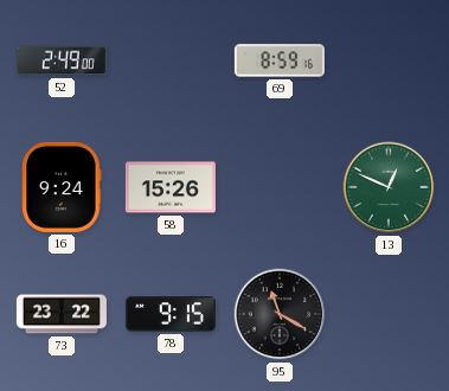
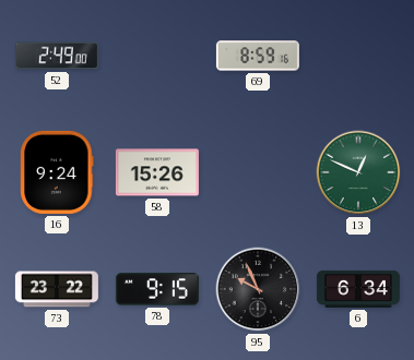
95: 11:20 -> 9:56
6: none -> 6:34
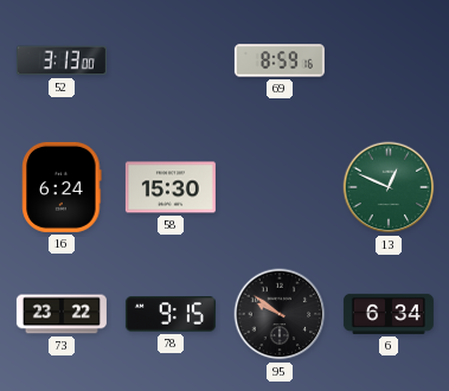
52: 2:49 -> 3:13
16: 9:24 -> 6:24
58: 15:26 -> 15:30
95: 9:56 -> 9:51
